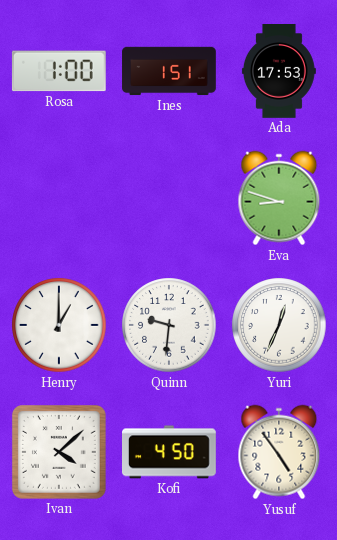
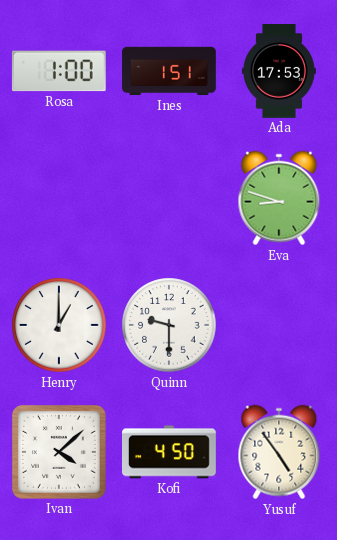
Quinn: 9:31 -> 9:30
Yuri: 12:34 -> none
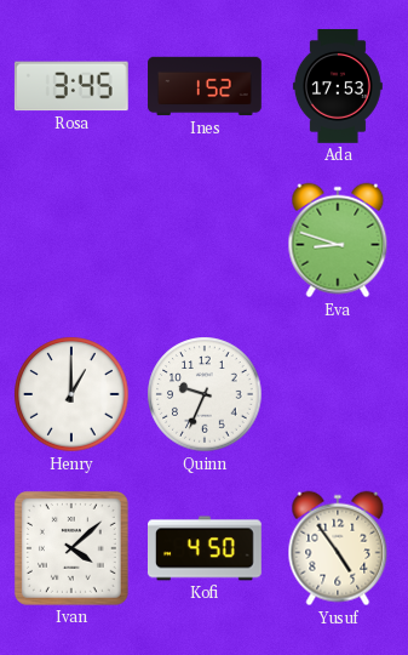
Rosa: 1:00 -> 3:45
Ines: 1:51 -> 1:52
Quinn: 9:30 -> 9:34
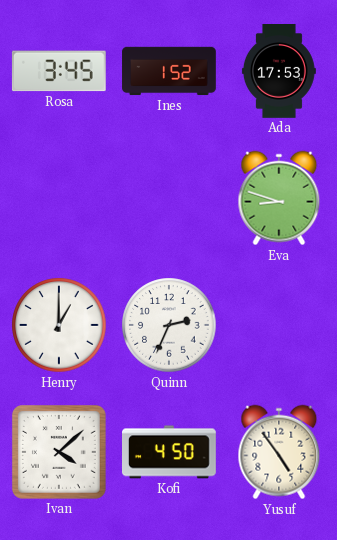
Quinn: 9:34 -> 2:34
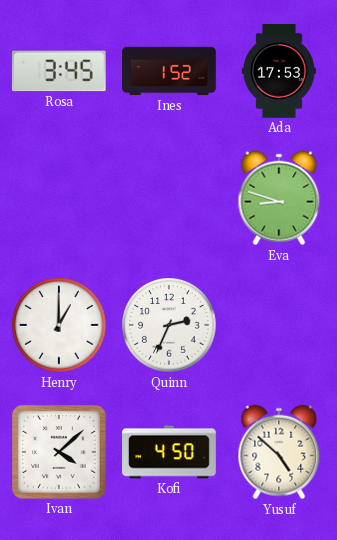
Yusuf: 4:54 -> 4:52
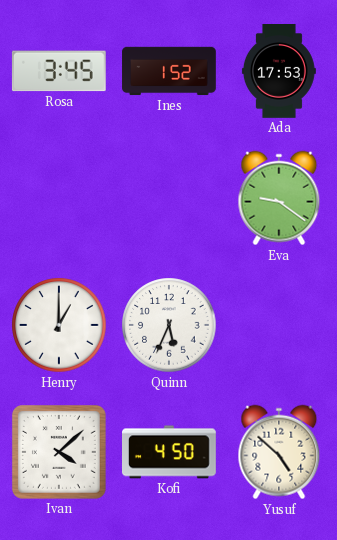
Eva: 8:48 -> 9:21
Quinn: 2:34 -> 5:34
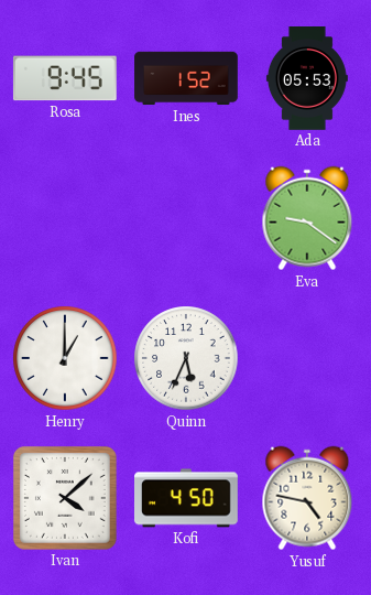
Rosa: 3:45 -> 9:45
Ada: 17:53 -> 05:53
Yusuf: 4:52 -> 4:47
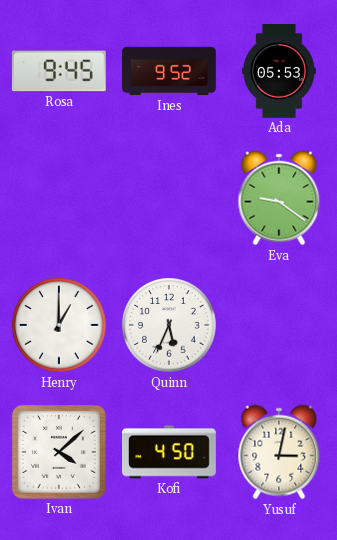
Ines: 1:52 -> 9:52
Yusuf: 4:47 -> 3:02
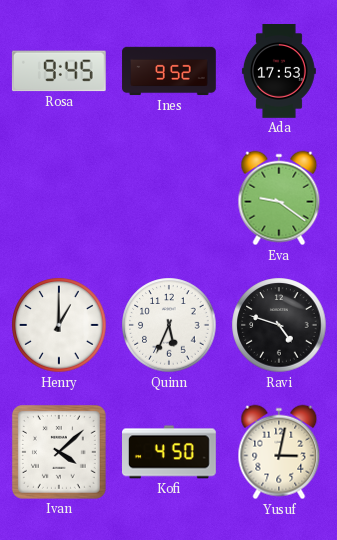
Ada: 05:53 -> 17:53
Ravi: none -> 4:48
